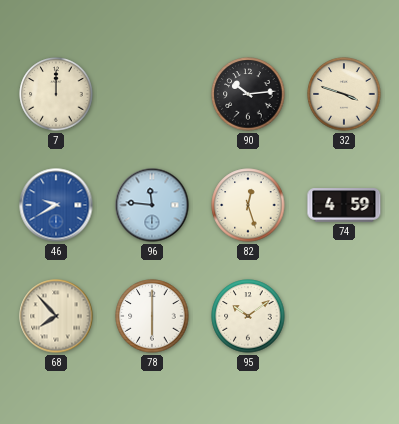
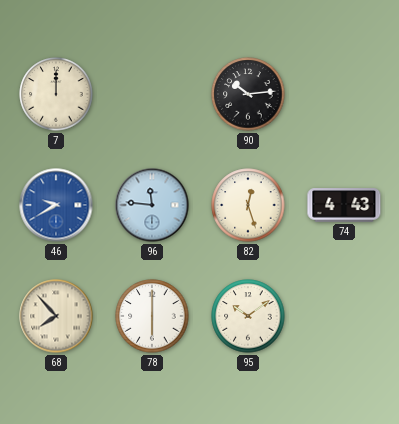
32: 3:48 -> none
74: 4:59 -> 4:43
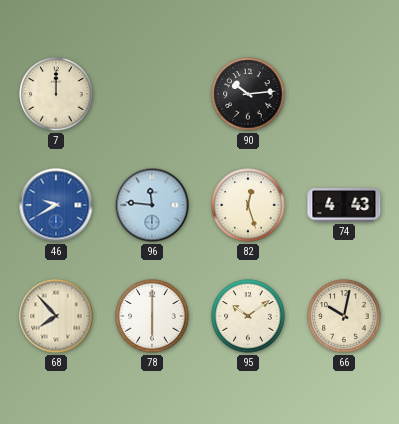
66: none -> 10:02
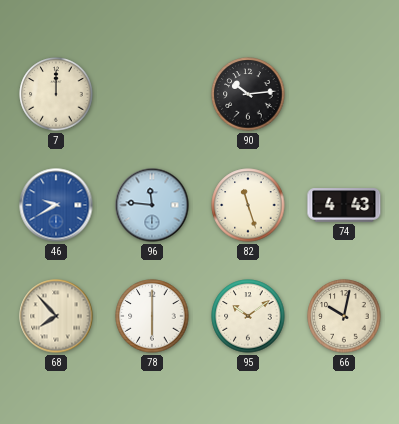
82: 12:27 -> 11:27
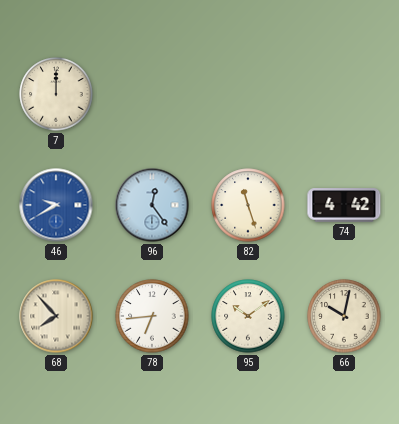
90: 10:14 -> none
96: 11:46 -> 12:24
74: 4:43 -> 4:42
78: 6:00 -> 6:44
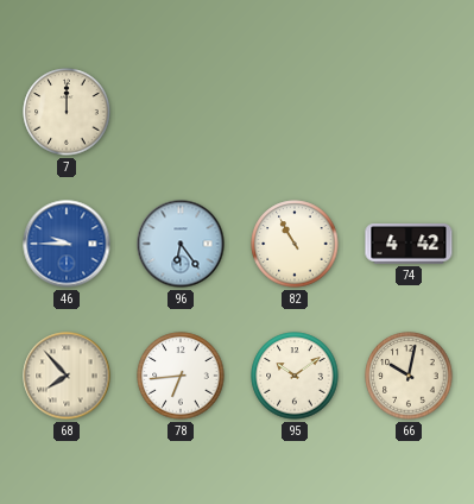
46: 9:40 -> 9:45
96: 12:24 -> 6:24
82: 11:27 -> 10:55
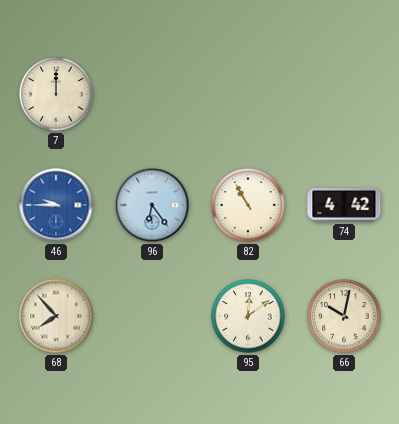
78: 6:44 -> none
95: 10:09 -> 12:09
